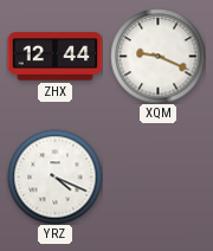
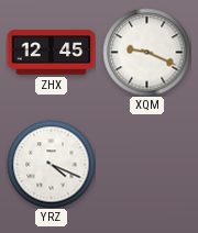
ZHX: 12:44 -> 12:45
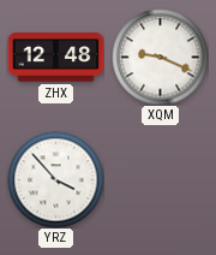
ZHX: 12:45 -> 12:48
YRZ: 4:19 -> 3:53
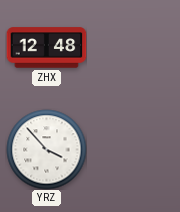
XQM: 9:19 -> none
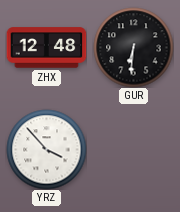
GUR: none -> 6:31
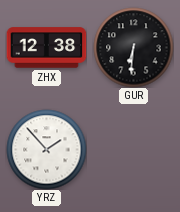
ZHX: 12:48 -> 12:38
YRZ: 3:53 -> 1:53
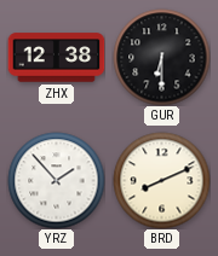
GUR: 6:31 -> 6:30
BRD: none -> 8:11
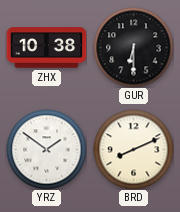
ZHX: 12:38 -> 10:38
YRZ: 1:53 -> 1:51
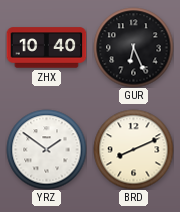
ZHX: 10:38 -> 10:40
GUR: 6:30 -> 6:26
